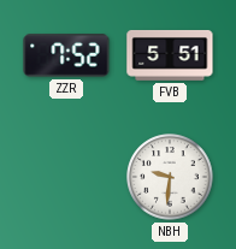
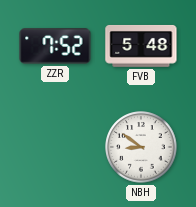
FVB: 5:51 -> 5:48
NBH: 9:31 -> 8:51
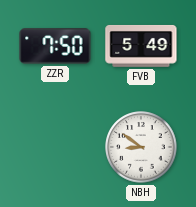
ZZR: 7:52 -> 7:50
FVB: 5:48 -> 5:49
